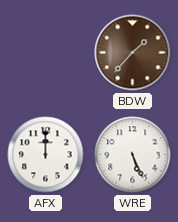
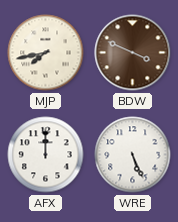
MJP: none -> 7:43
BDW: 1:37 -> 3:49
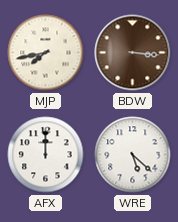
BDW: 3:49 -> 3:16
WRE: 5:26 -> 5:22
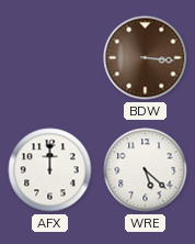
MJP: 7:43 -> none
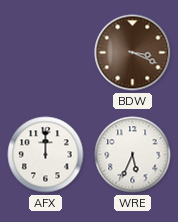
BDW: 3:16 -> 3:19
WRE: 5:22 -> 5:34
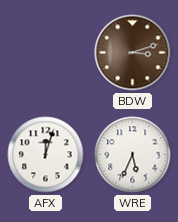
BDW: 3:19 -> 3:12
AFX: 12:00 -> 12:03
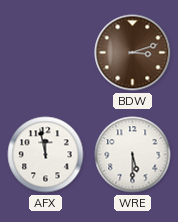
AFX: 12:03 -> 11:58
WRE: 5:34 -> 5:30
